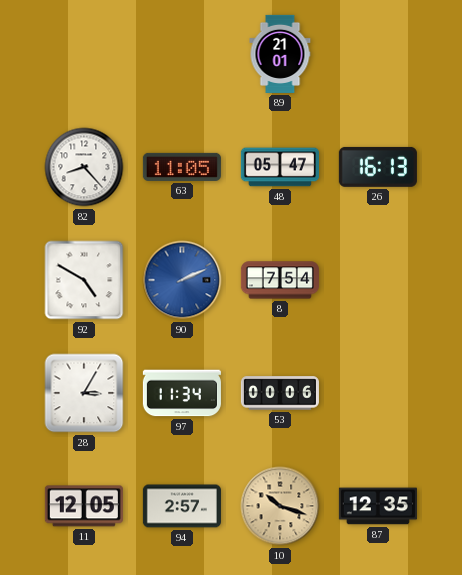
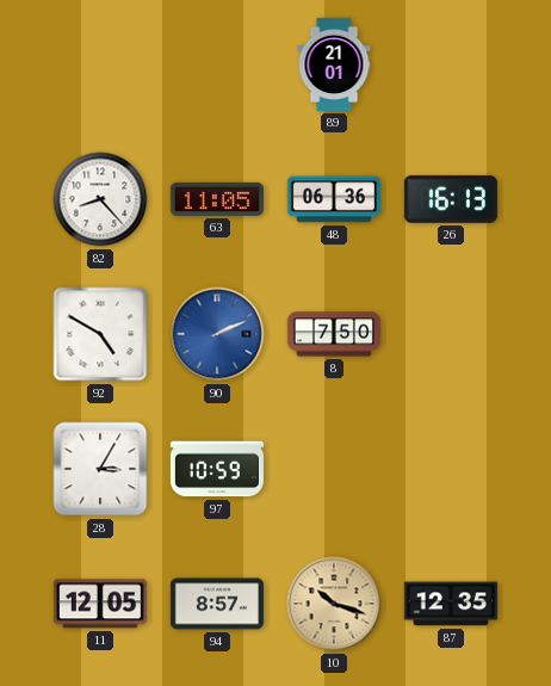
48: 05:47 -> 06:36
8: 7:54 -> 7:50
97: 11:34 -> 10:59
53: 00:06 -> none
94: 2:57 -> 8:57
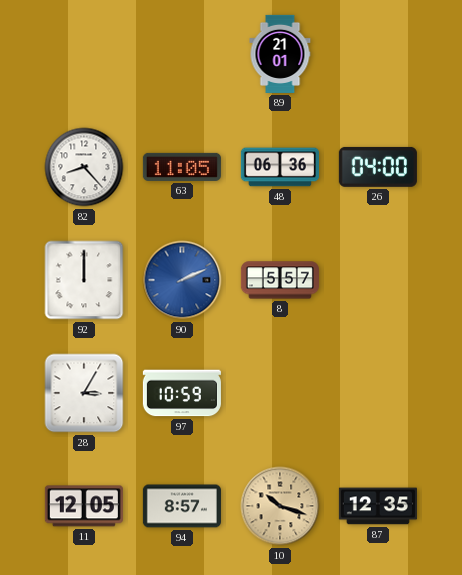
26: 16:13 -> 04:00
92: 4:50 -> 12:00
8: 7:50 -> 5:57
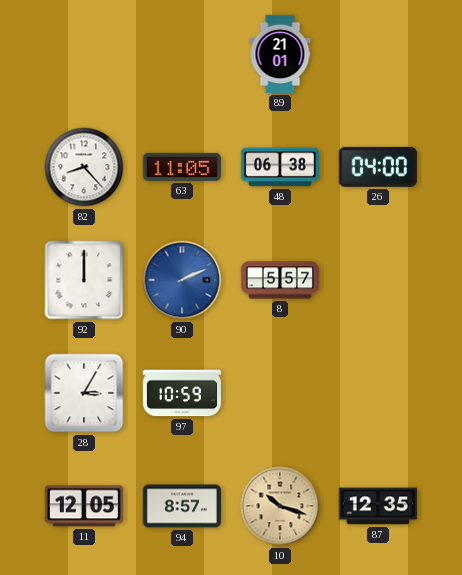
48: 06:36 -> 06:38
